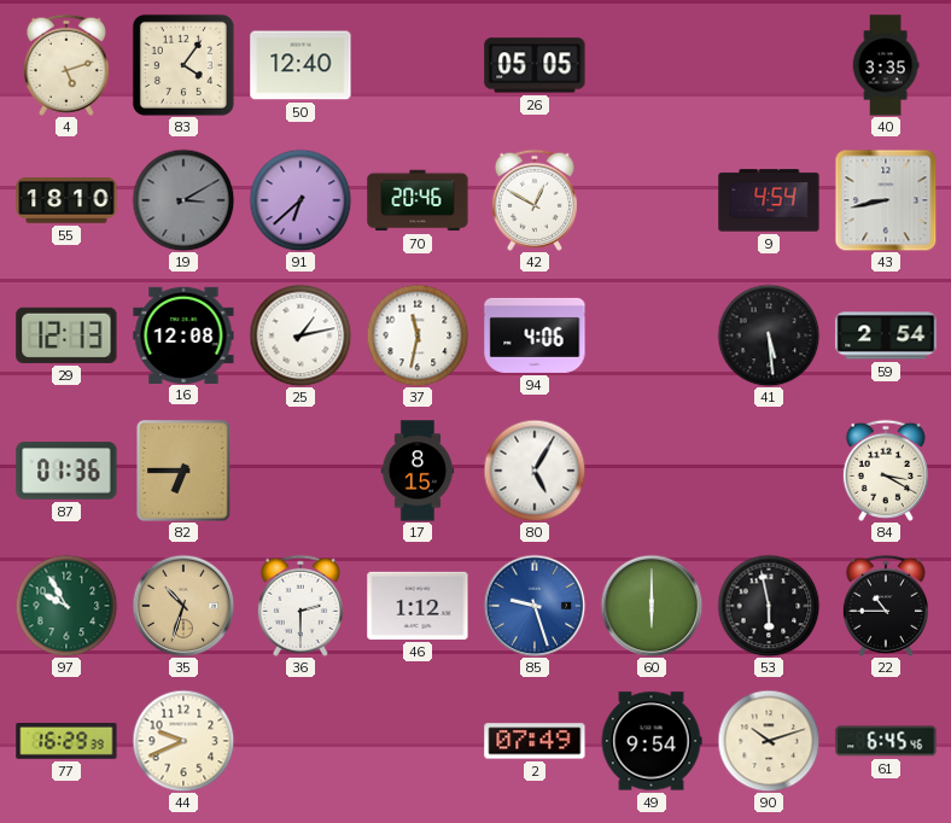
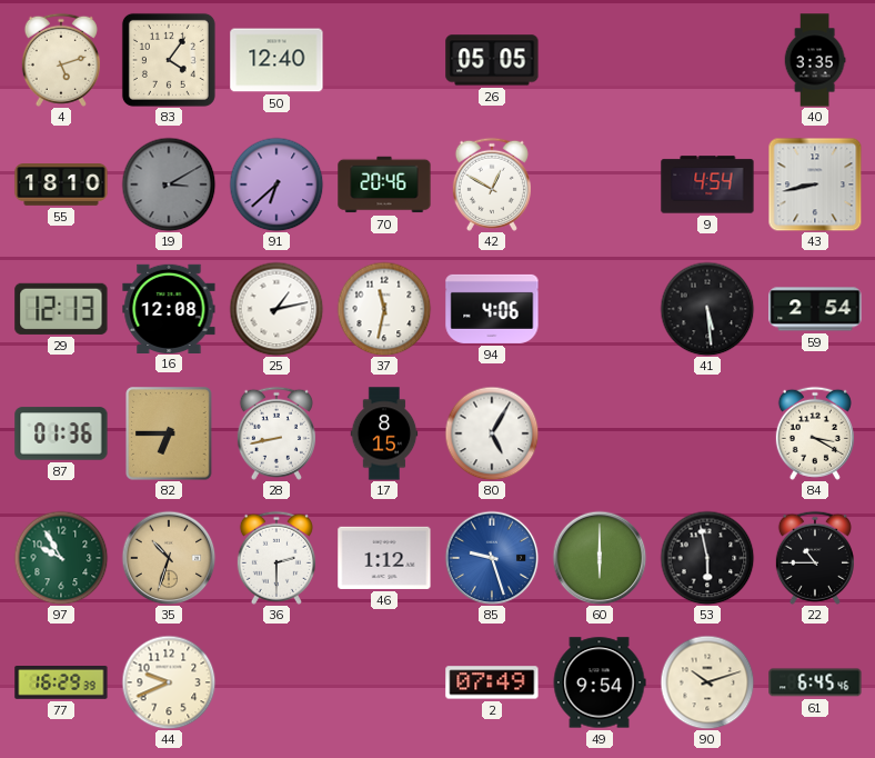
28: none -> 8:43
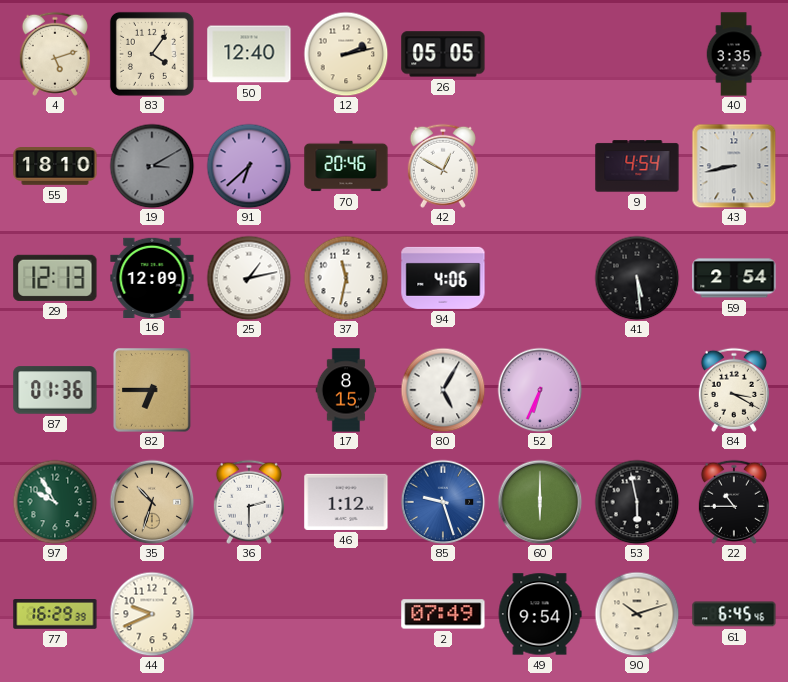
12: none -> 2:13
16: 12:08 -> 12:09
28: 8:43 -> none
52: none -> 6:34
